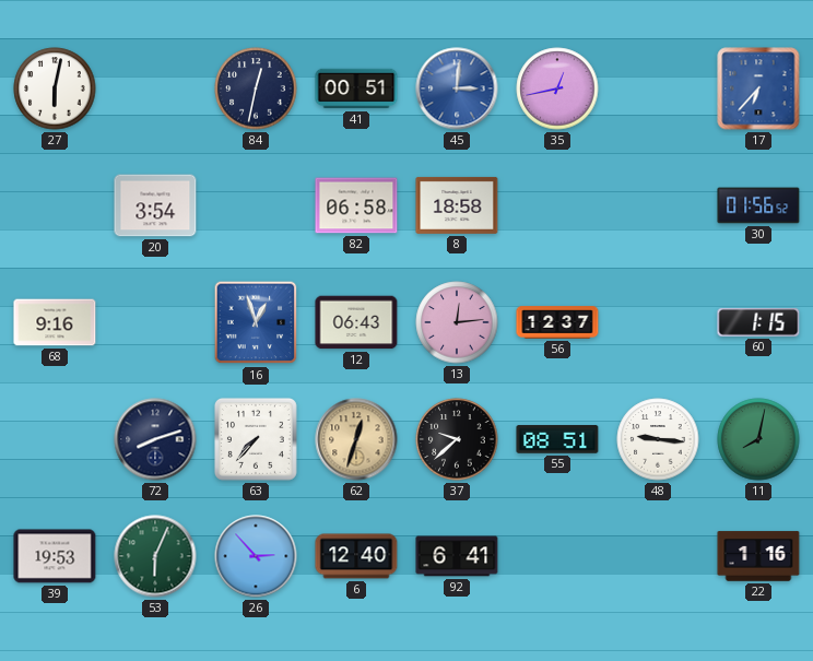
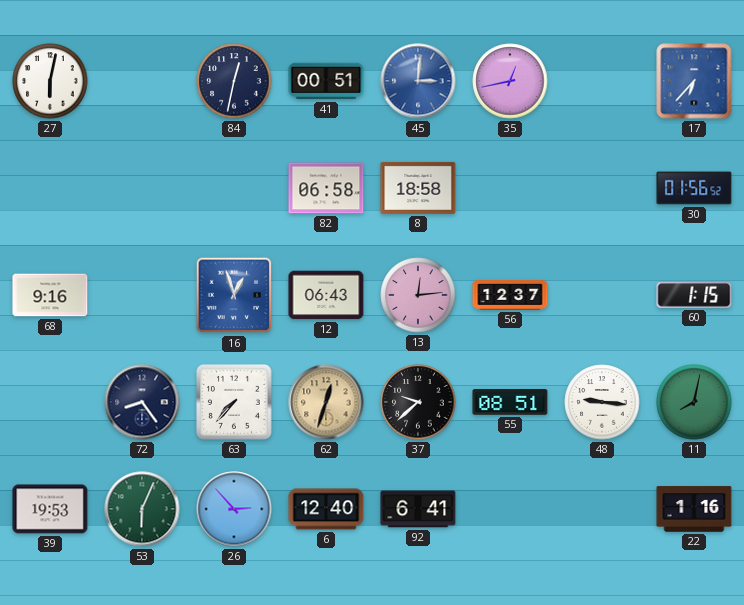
20: 3:54 -> none
72: 8:12 -> 8:24
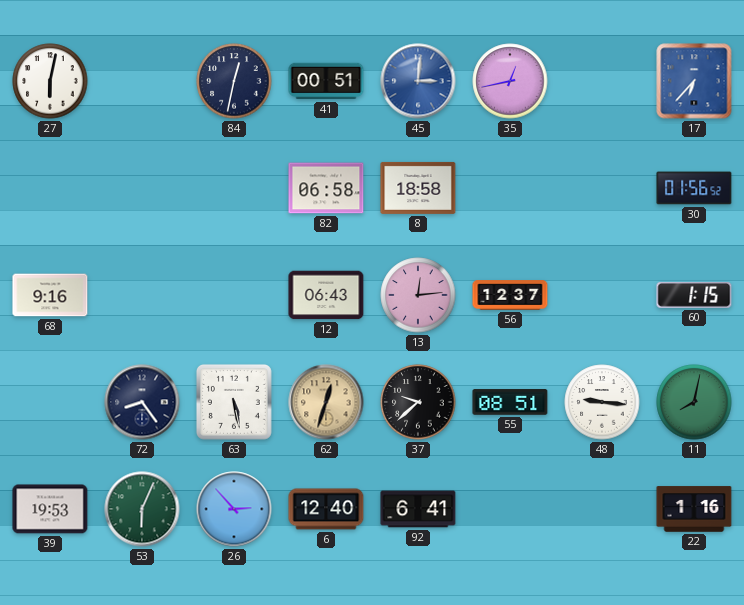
16: 12:57 -> none
63: 7:37 -> 5:28
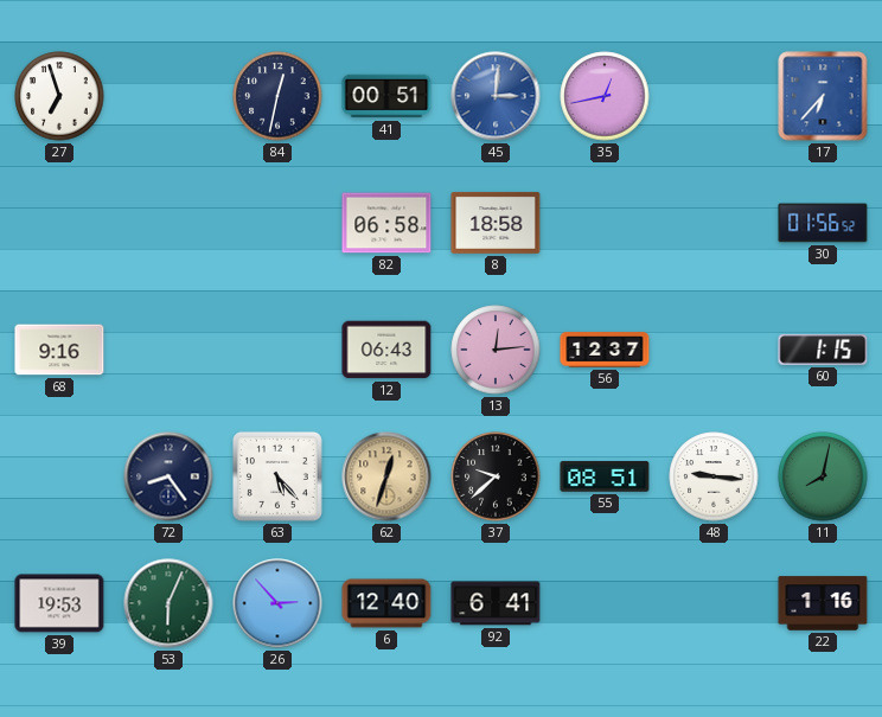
27: 6:02 -> 6:57
63: 5:28 -> 5:23
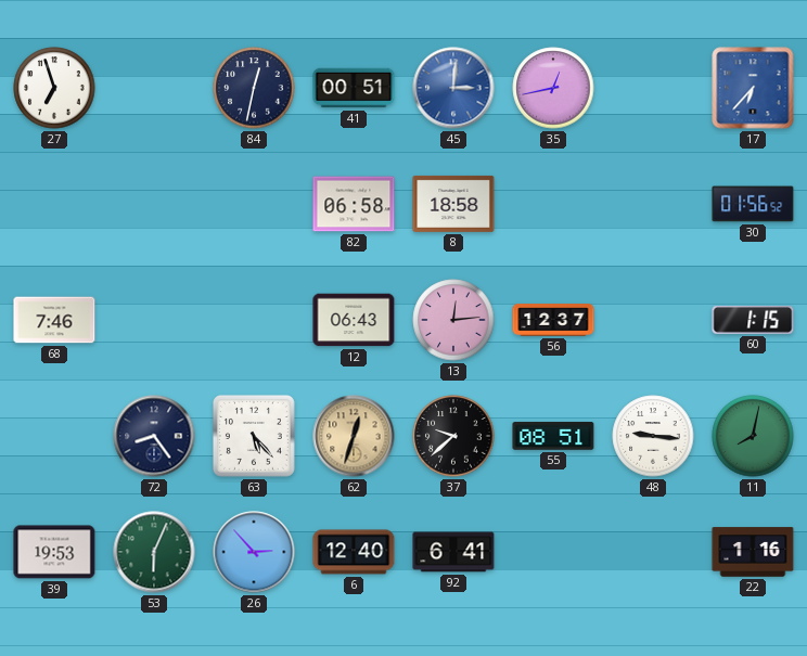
68: 9:16 -> 7:46
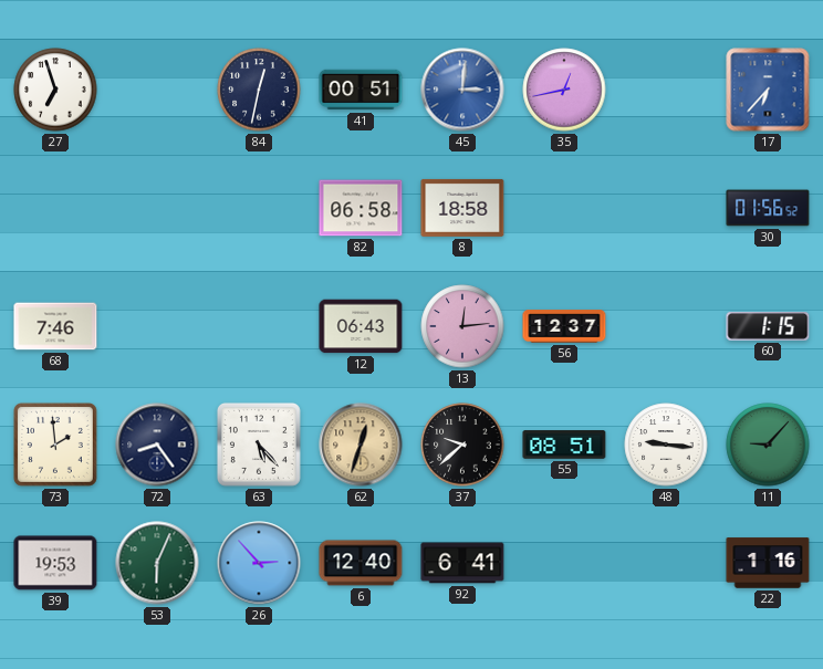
73: none -> 1:59
11: 8:02 -> 9:07
